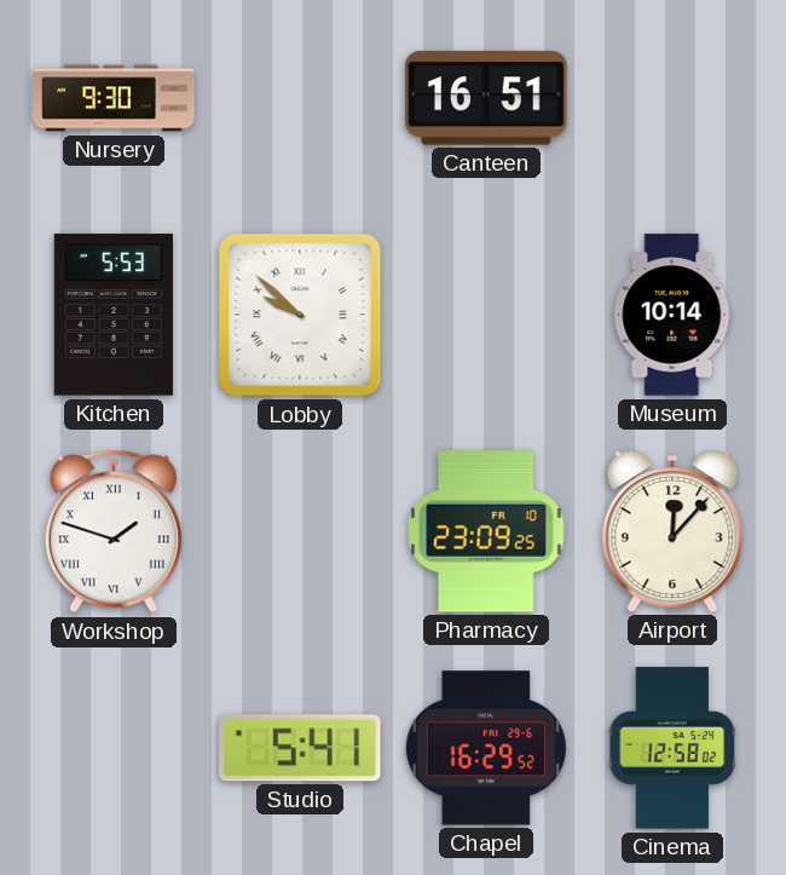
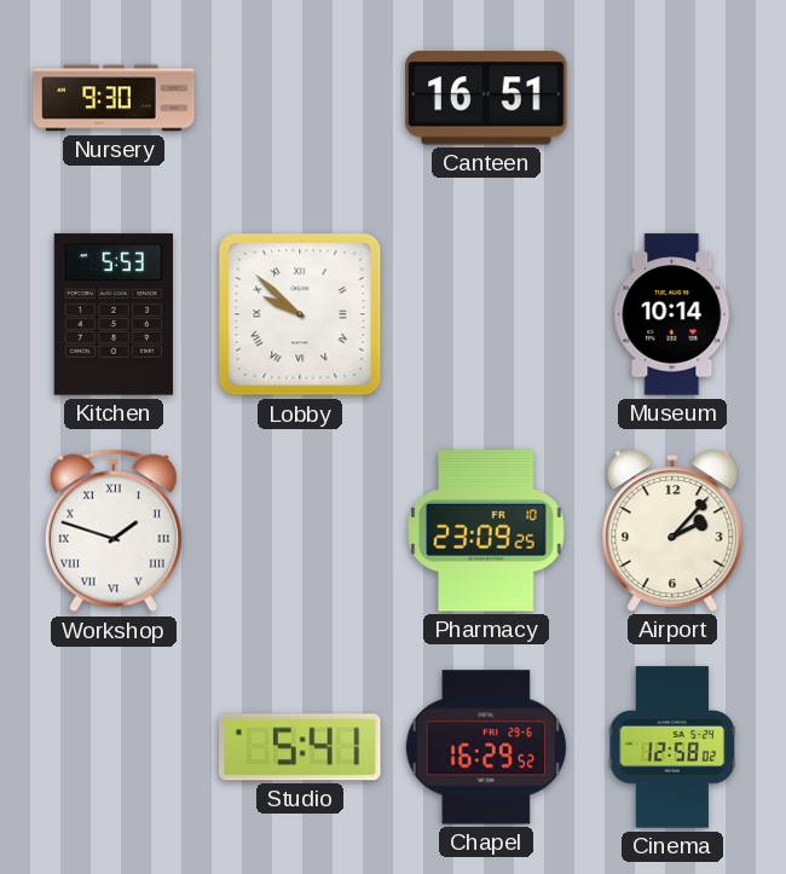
Airport: 12:07 -> 2:07
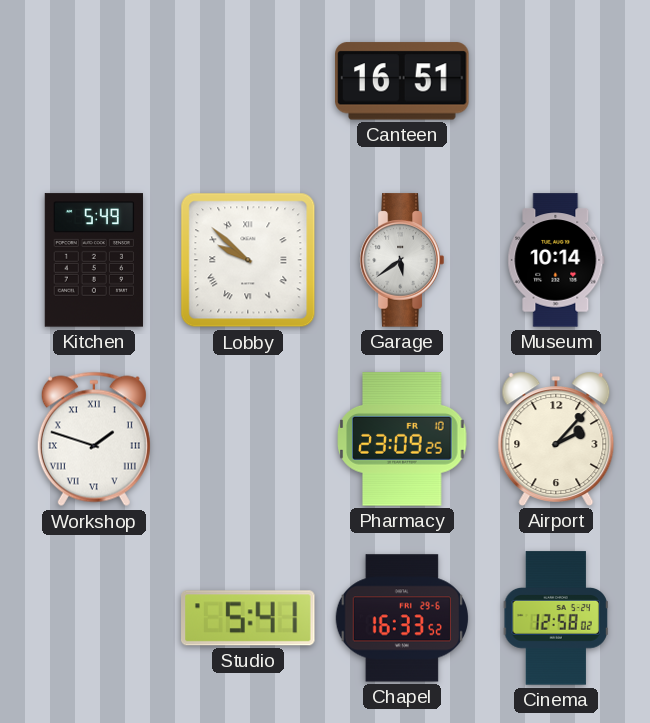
Nursery: 9:30 -> none
Kitchen: 5:53 -> 5:49
Garage: none -> 5:39
Chapel: 16:29 -> 16:33
